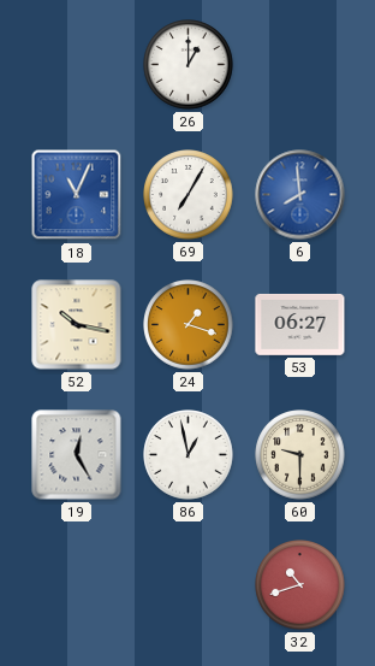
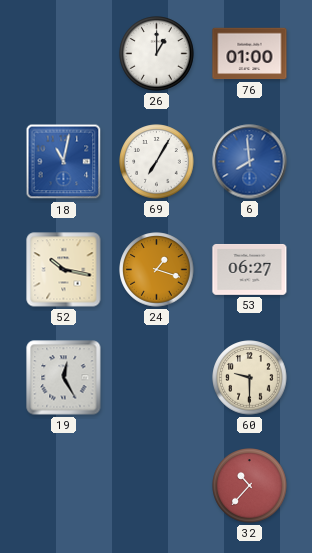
76: none -> 01:00
18: 11:04 -> 11:02
86: 12:58 -> none
32: 10:42 -> 10:37
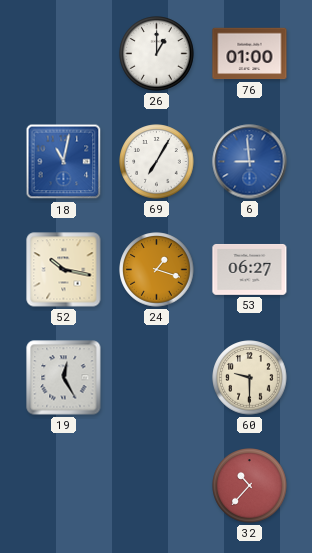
6: 7:59 -> 8:59
